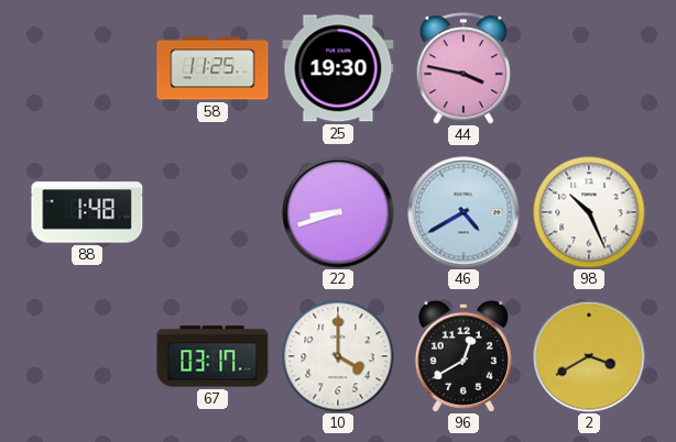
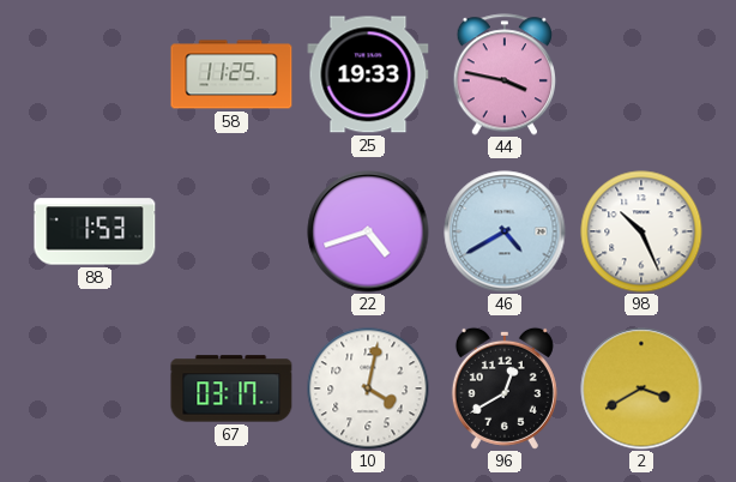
25: 19:30 -> 19:33
88: 1:48 -> 1:53
22: 8:42 -> 4:42
10: 4:00 -> 4:02
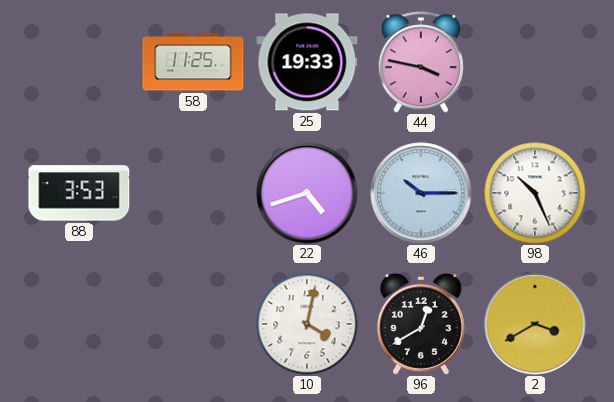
88: 1:53 -> 3:53
46: 4:40 -> 10:15
67: 03:17 -> none
